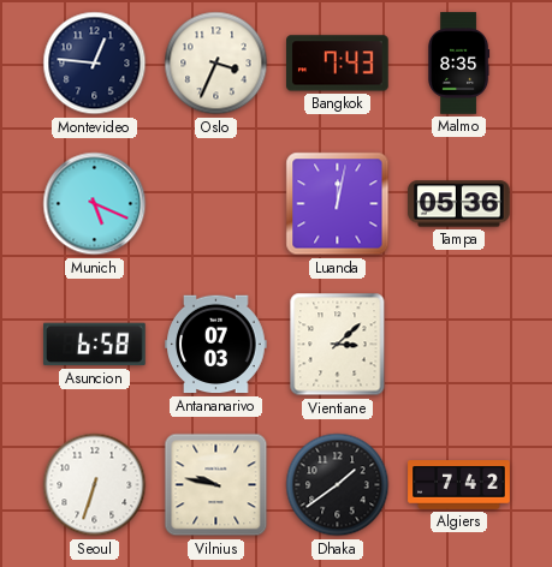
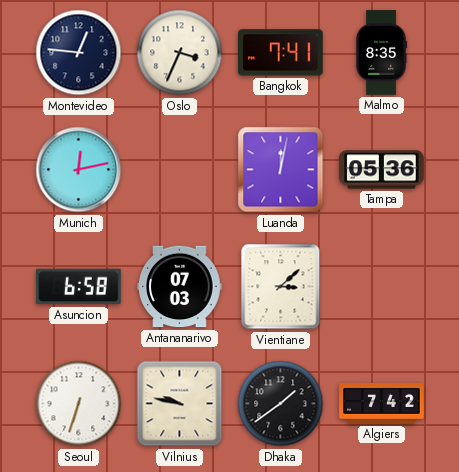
Bangkok: 7:43 -> 7:41
Munich: 5:19 -> 12:13
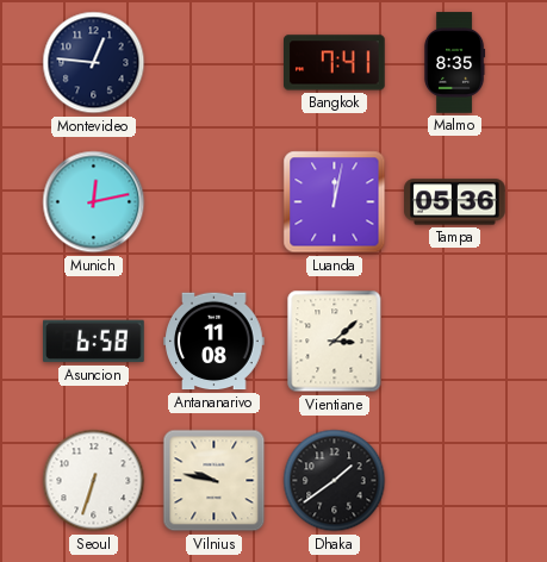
Oslo: 3:34 -> none
Antananarivo: 07:03 -> 11:08
Algiers: 7:42 -> none
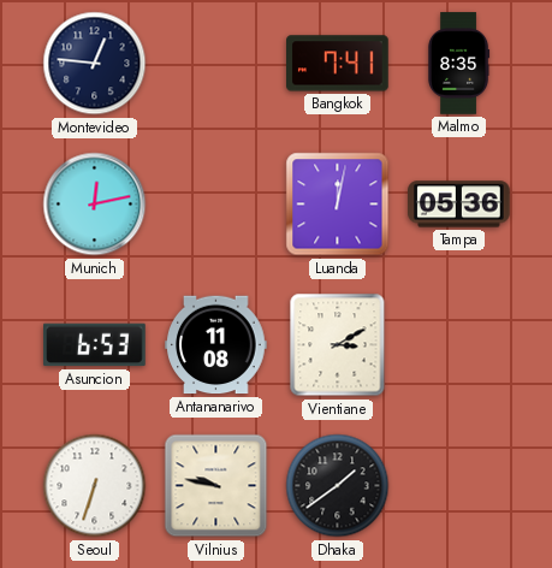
Asuncion: 6:58 -> 6:53
Vientiane: 3:08 -> 3:10
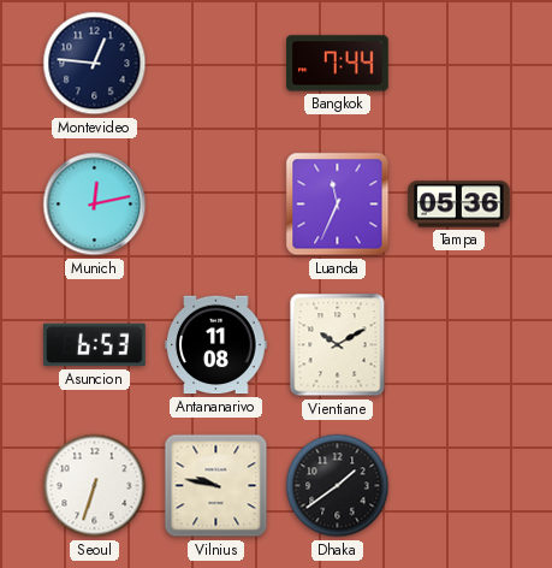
Bangkok: 7:41 -> 7:44
Malmo: 8:35 -> none
Luanda: 12:02 -> 11:34
Vientiane: 3:10 -> 10:10
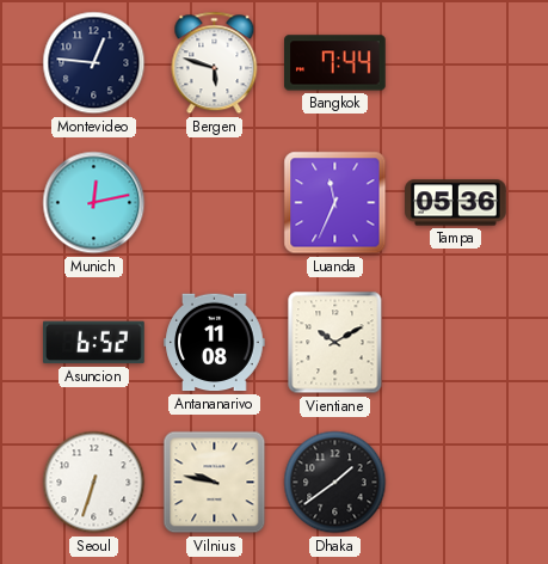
Bergen: none -> 5:48
Asuncion: 6:53 -> 6:52
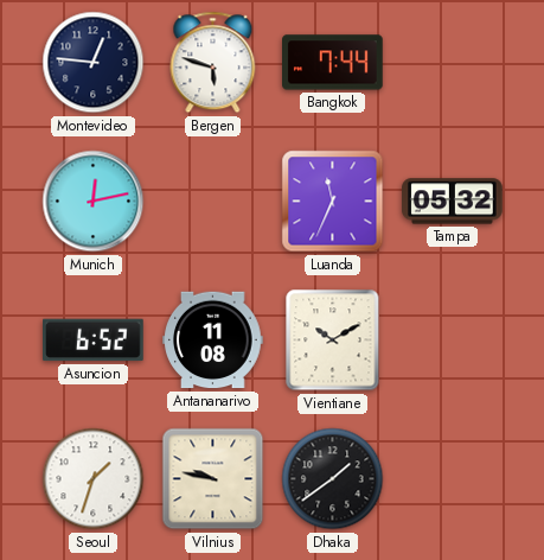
Tampa: 05:36 -> 05:32
Seoul: 6:33 -> 1:33
